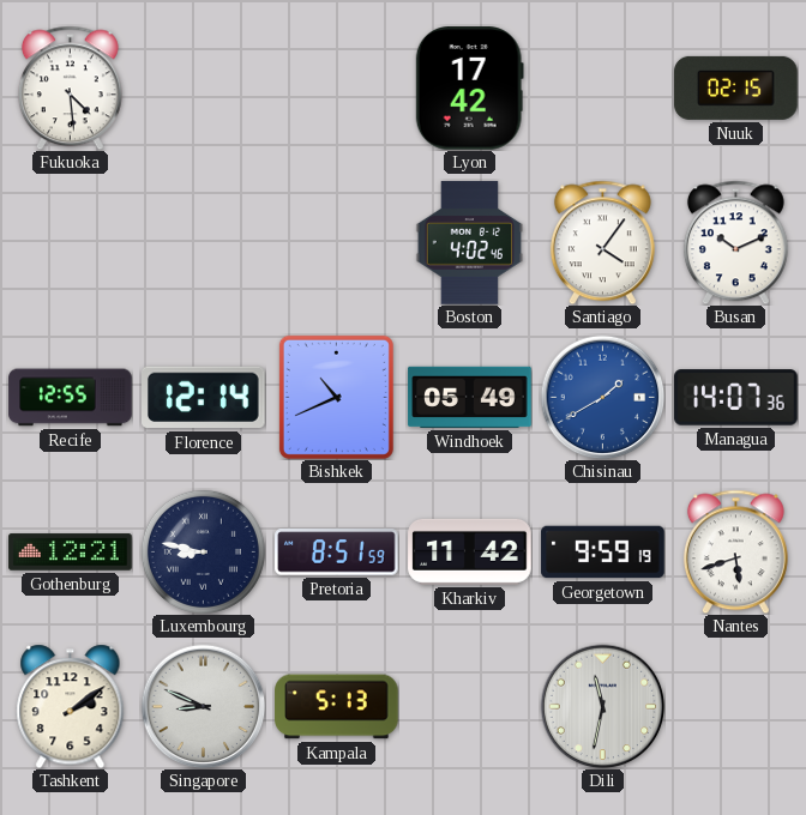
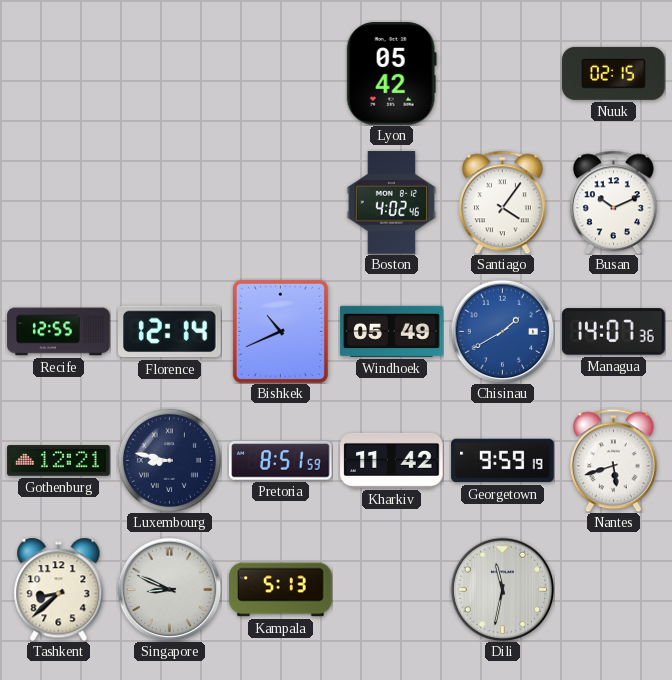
Fukuoka: 4:29 -> none
Lyon: 17:42 -> 05:42
Tashkent: 2:09 -> 8:38
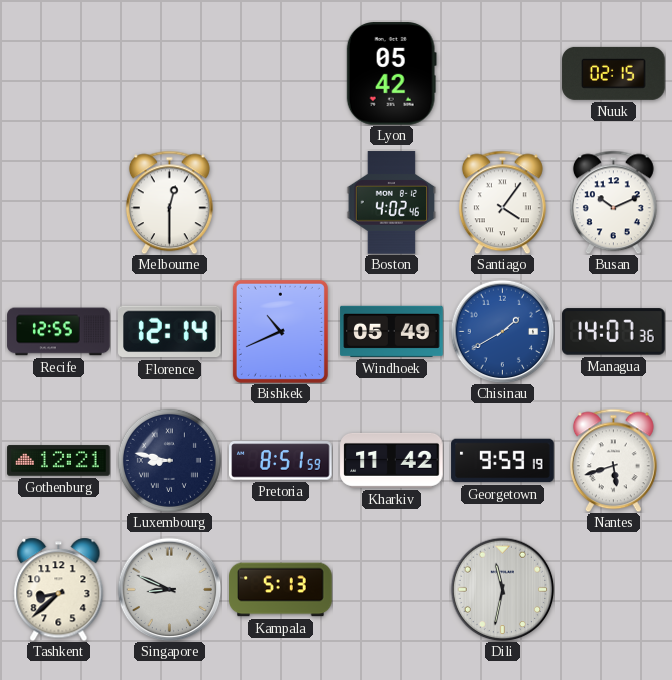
Melbourne: none -> 12:30
